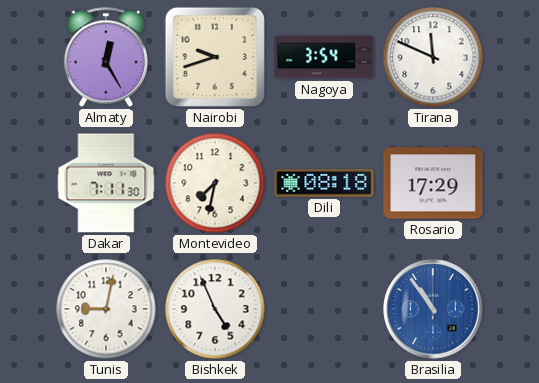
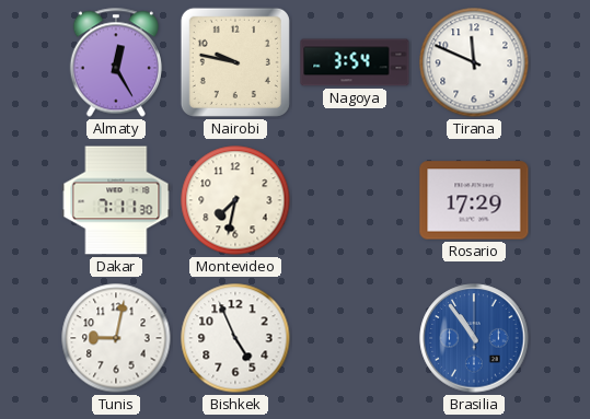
Nairobi: 9:42 -> 9:47
Dili: 08:18 -> none
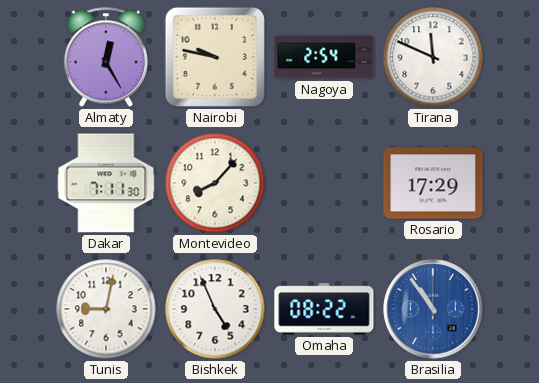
Nagoya: 3:54 -> 2:54
Montevideo: 7:32 -> 8:07
Omaha: none -> 08:22
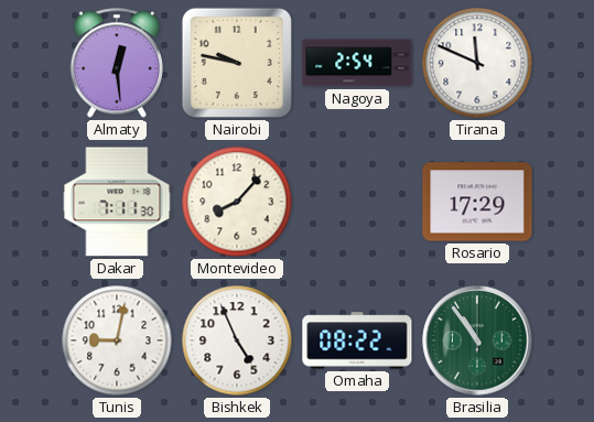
Almaty: 12:25 -> 12:29
Brasilia dial: blue -> green
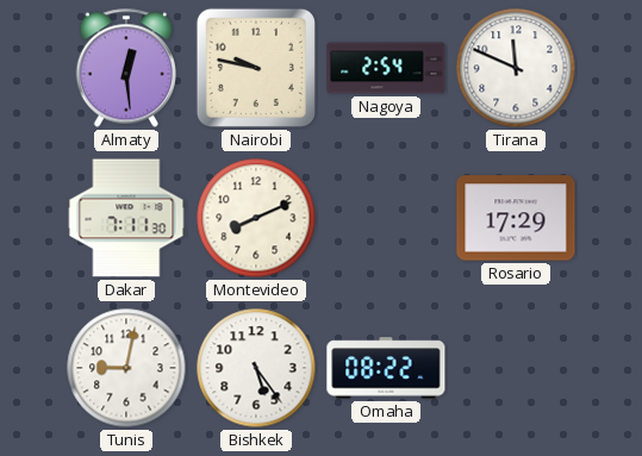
Montevideo: 8:07 -> 8:11
Bishkek: 4:56 -> 5:24
Brasilia: 10:54 -> none
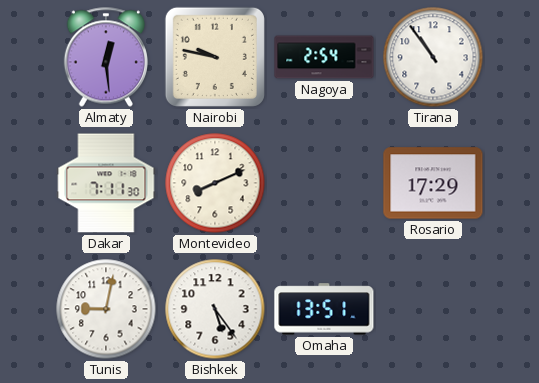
Tirana: 11:49 -> 10:54
Omaha: 08:22 -> 13:51
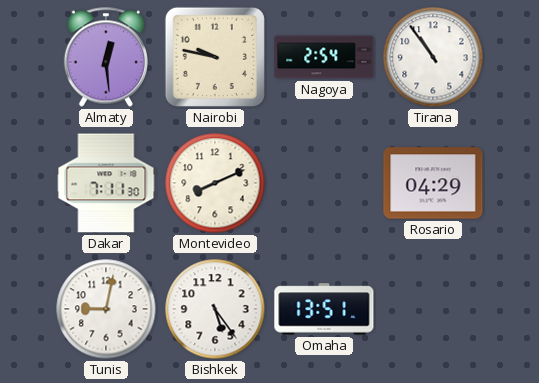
Rosario: 17:29 -> 04:29
